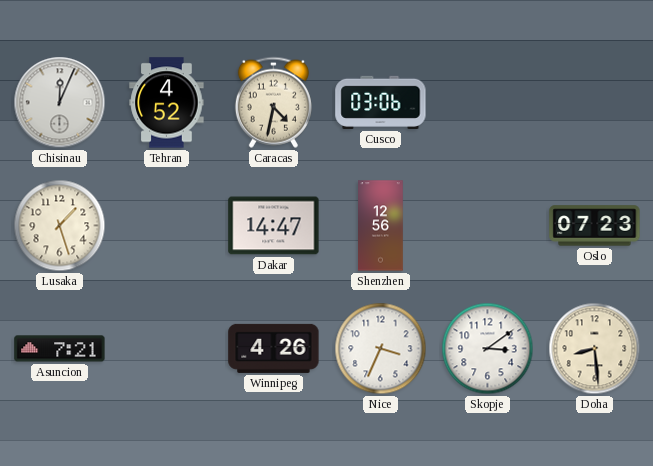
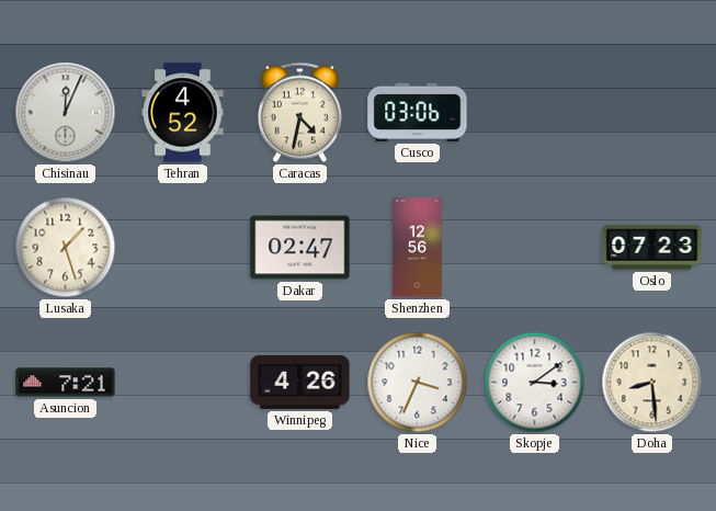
Dakar: 14:47 -> 02:47
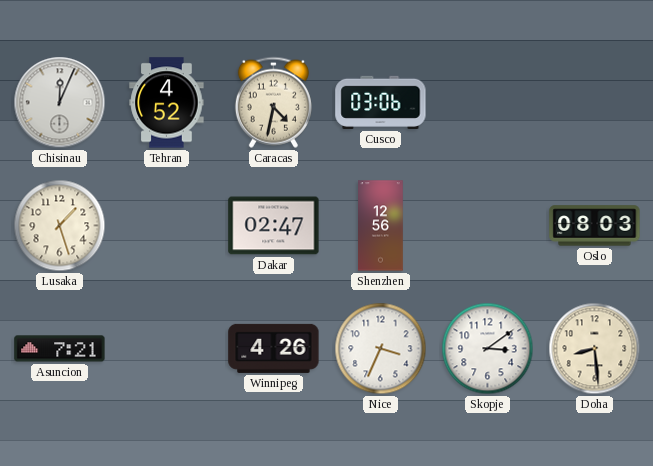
Oslo: 07:23 -> 08:03
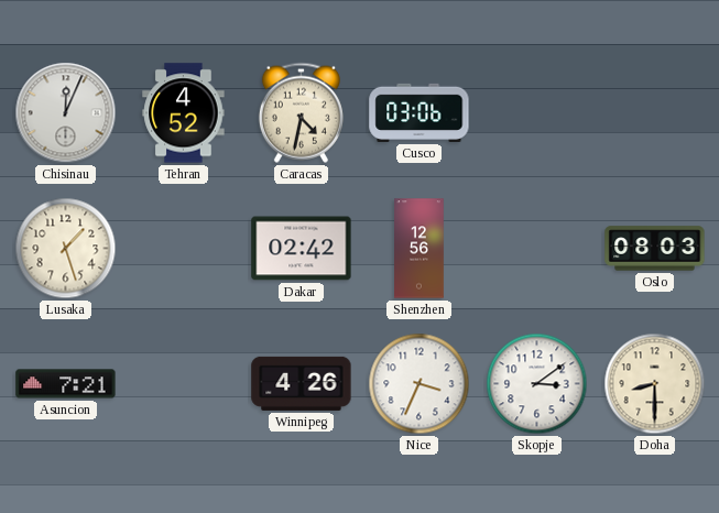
Dakar: 02:47 -> 02:42
Doha: 8:29 -> 8:30
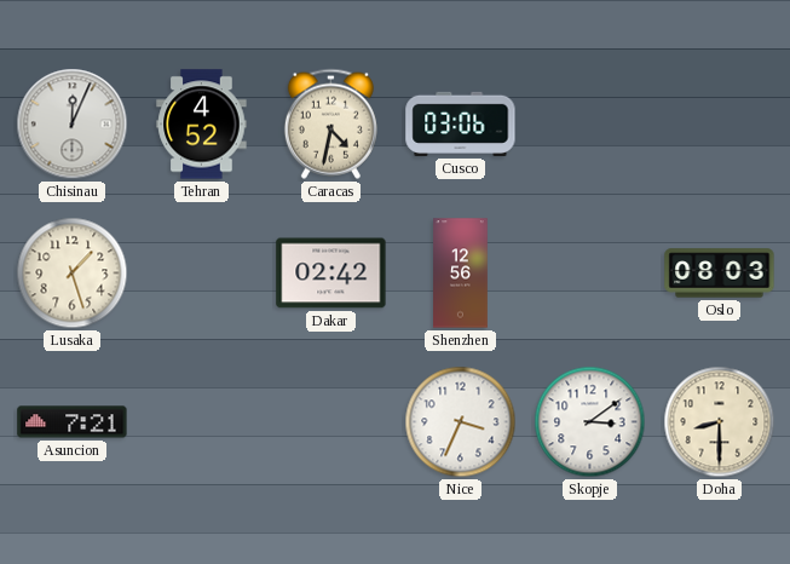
Winnipeg: 4:26 -> none
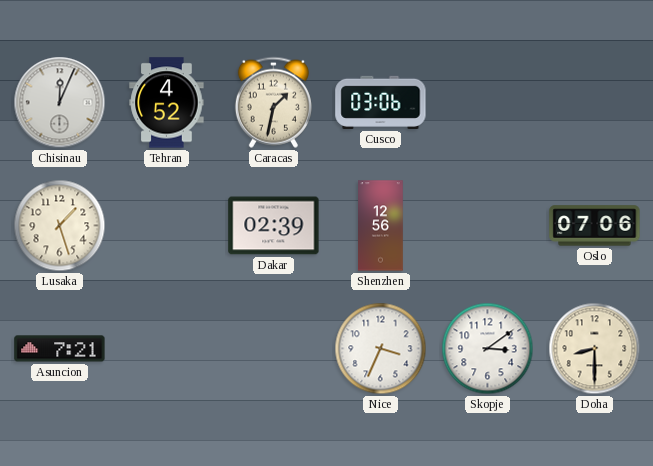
Caracas: 4:32 -> 1:32
Dakar: 02:42 -> 02:39
Oslo: 08:03 -> 07:06
